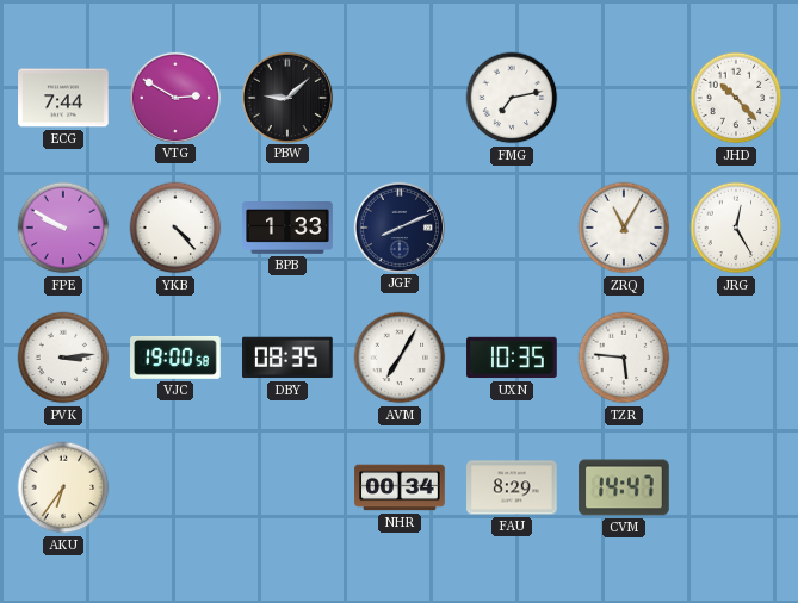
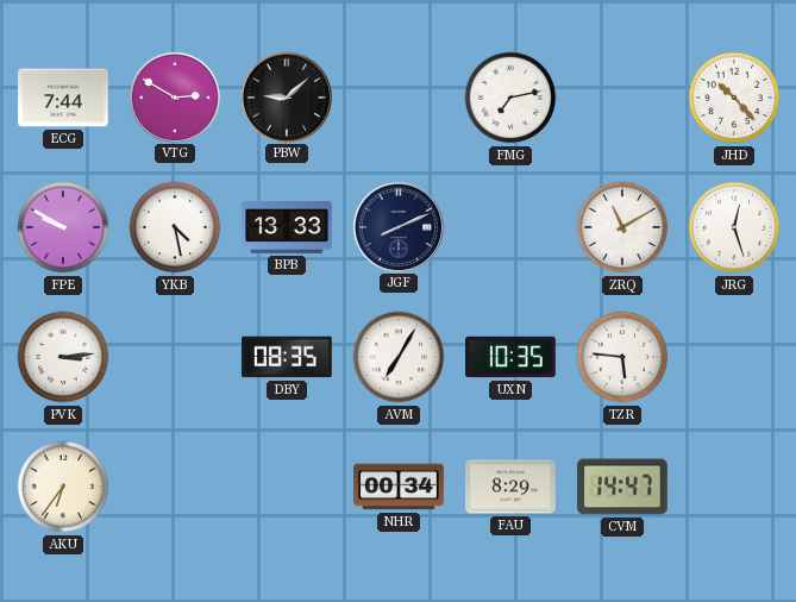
YKB: 4:23 -> 4:28
BPB: 1:33 -> 13:33
ZRQ: 11:05 -> 11:10
JRG: 12:25 -> 12:27
VJC: 19:00 -> none
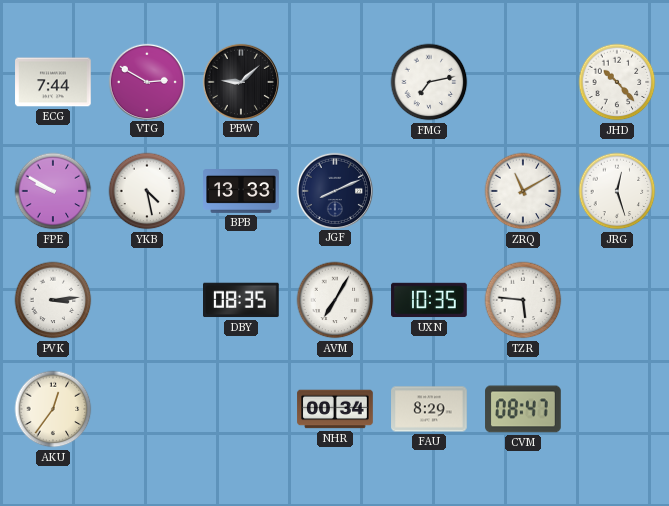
AKU: 6:36 -> 12:36
CVM: 14:47 -> 08:47
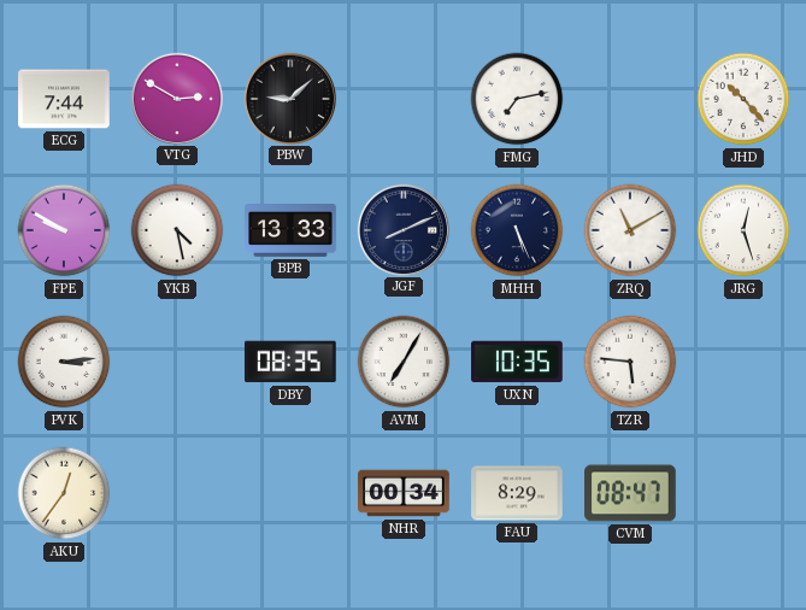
MHH: none -> 5:26
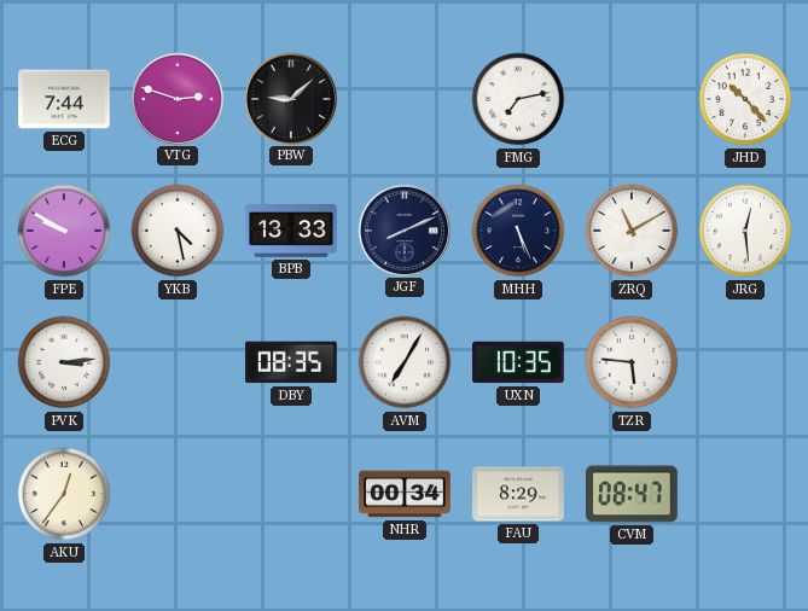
VTG: 2:50 -> 2:48
JRG: 12:27 -> 12:29
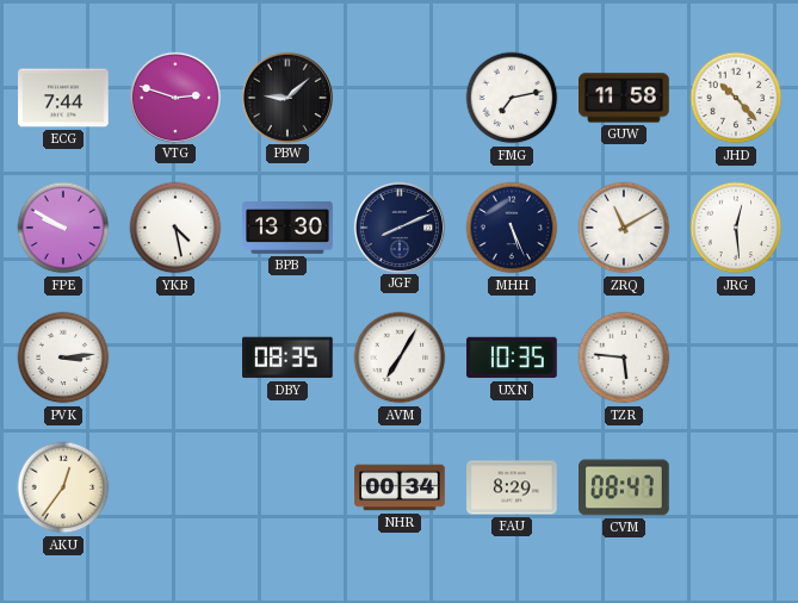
GUW: none -> 11:58
BPB: 13:33 -> 13:30
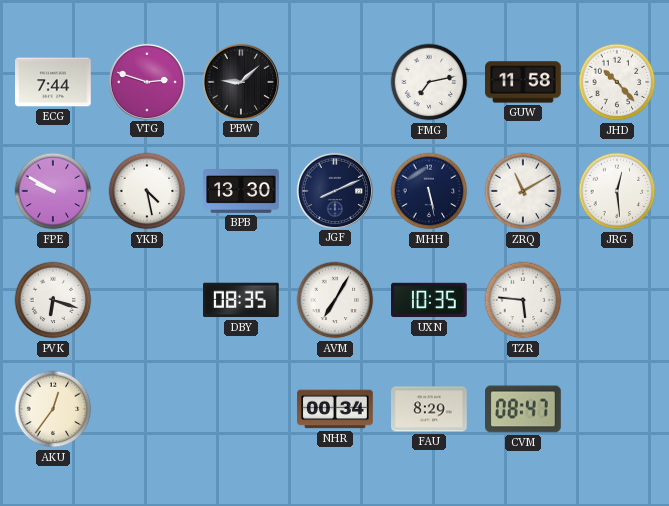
MHH: 5:26 -> 5:28
PVK: 3:14 -> 6:18
